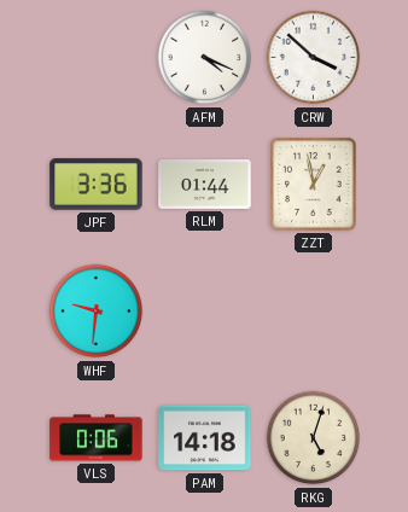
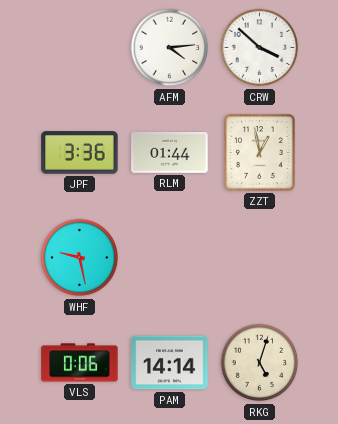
AFM: 4:19 -> 4:14
WHF: 9:31 -> 9:28
PAM: 14:18 -> 14:14
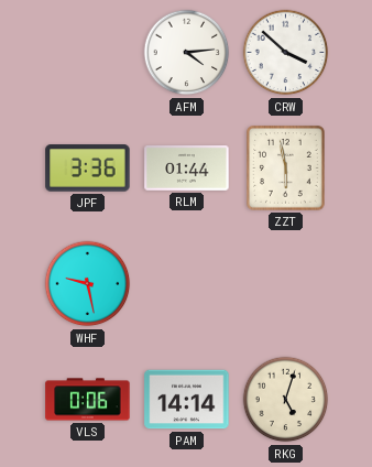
ZZT: 12:58 -> 5:58
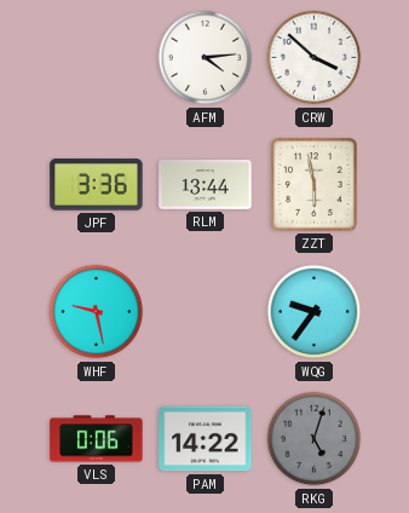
RLM: 01:44 -> 13:44
WQG: none -> 9:36
PAM: 14:14 -> 14:22
RKG dial: cream -> grey
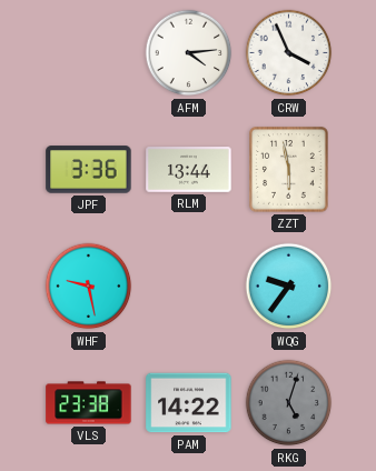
CRW: 3:52 -> 3:56
VLS: 0:06 -> 23:38
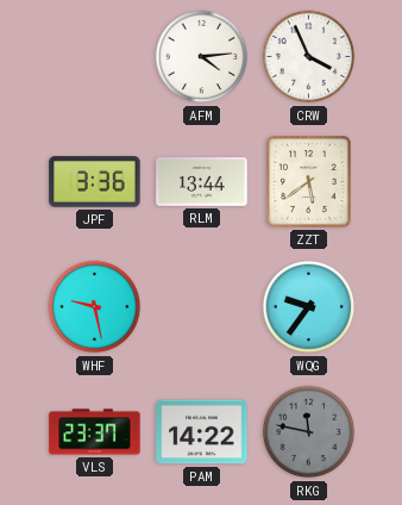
ZZT: 5:58 -> 5:39
VLS: 23:38 -> 23:37
RKG: 5:03 -> 11:47
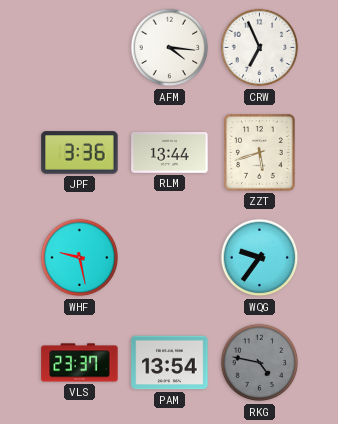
AFM: 4:14 -> 4:16
CRW: 3:56 -> 6:56
ZZT: 5:39 -> 5:42
PAM: 14:22 -> 13:54
RKG: 11:47 -> 4:47
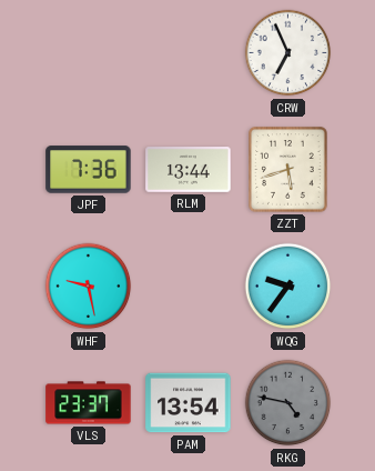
AFM: 4:16 -> none
JPF: 3:36 -> 7:36
